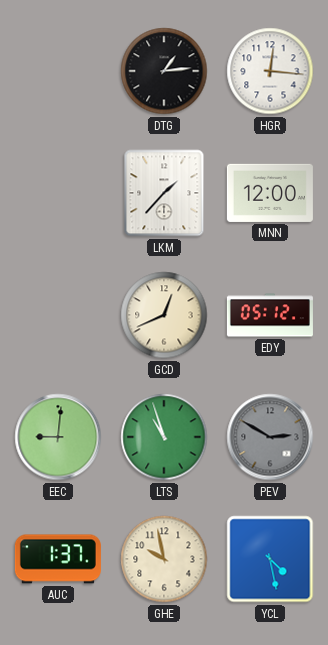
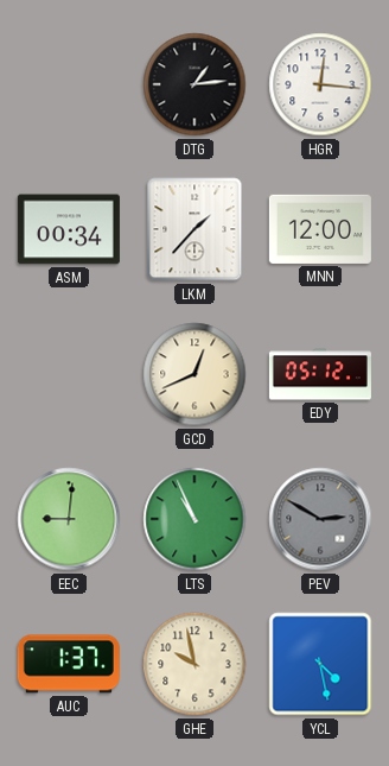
ASM: none -> 00:34
LTS: 10:57 -> 10:56
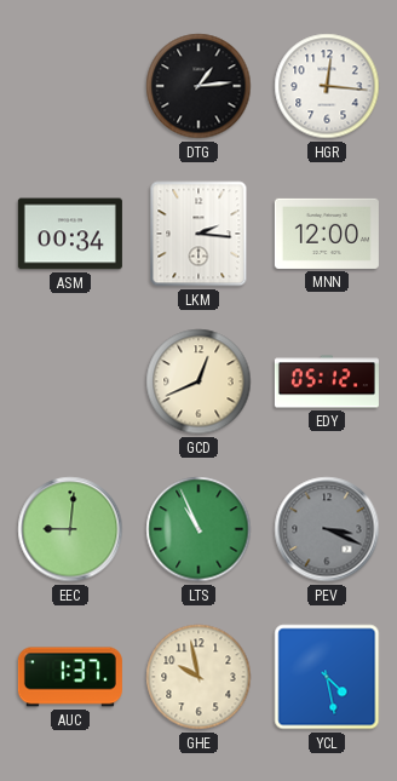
LKM: 1:37 -> 2:16
PEV: 2:50 -> 3:19
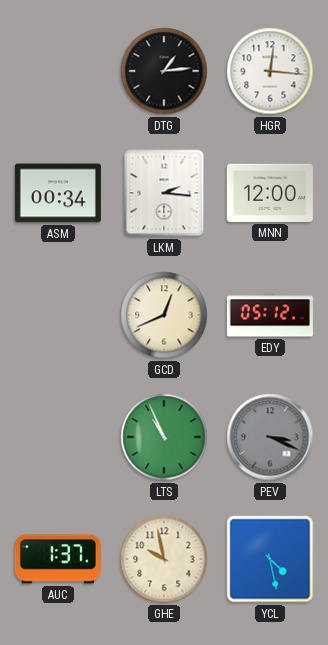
EEC: 9:01 -> none
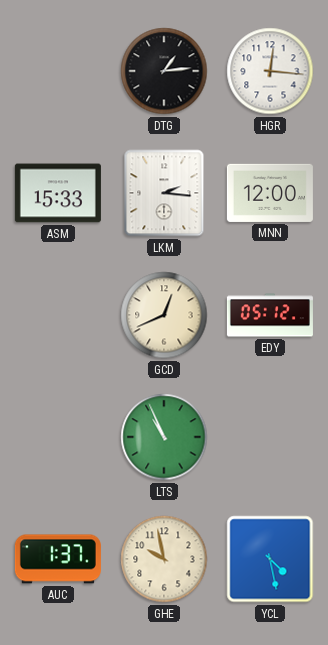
ASM: 00:34 -> 15:33
PEV: 3:19 -> none
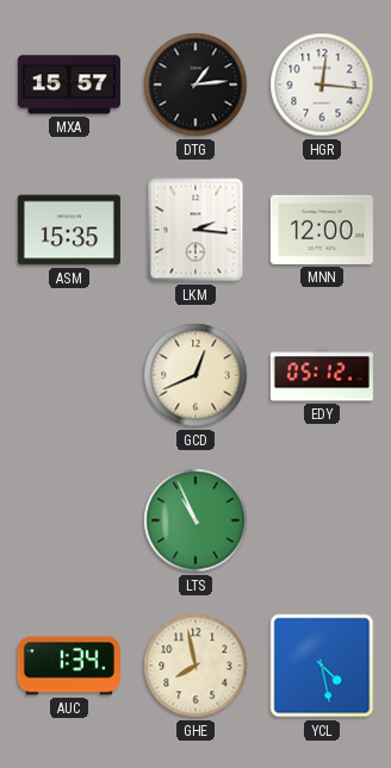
MXA: none -> 15:57
ASM: 15:33 -> 15:35
AUC: 1:37 -> 1:34
GHE: 9:58 -> 7:58
